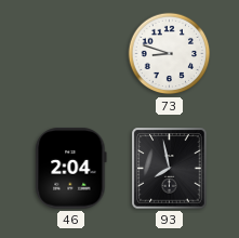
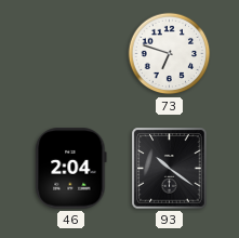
73: 8:48 -> 6:48
93: 7:58 -> 10:21
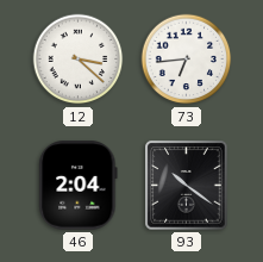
12: none -> 3:22
73: 6:48 -> 6:44
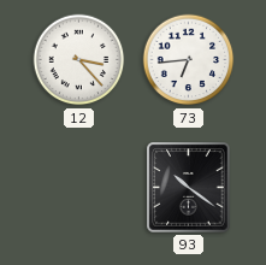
12: 3:22 -> 3:23
46: 2:04 -> none
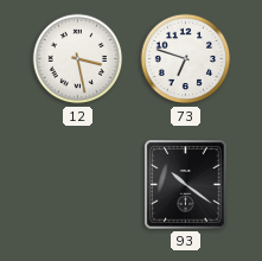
12: 3:23 -> 3:28
73: 6:44 -> 6:48
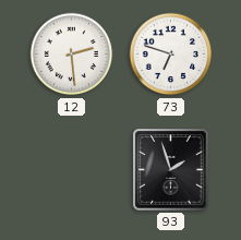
12: 3:28 -> 2:29
93: 10:21 -> 1:57
